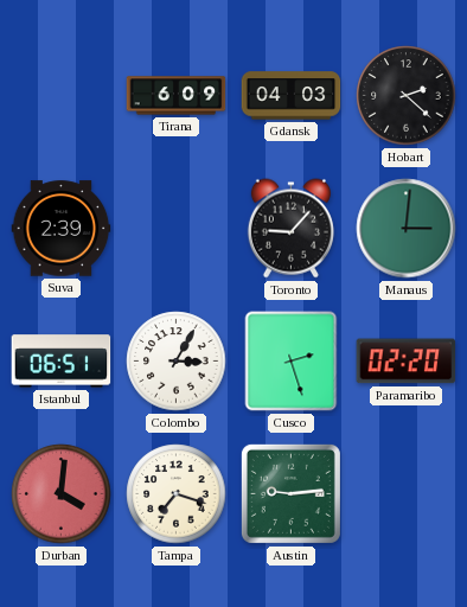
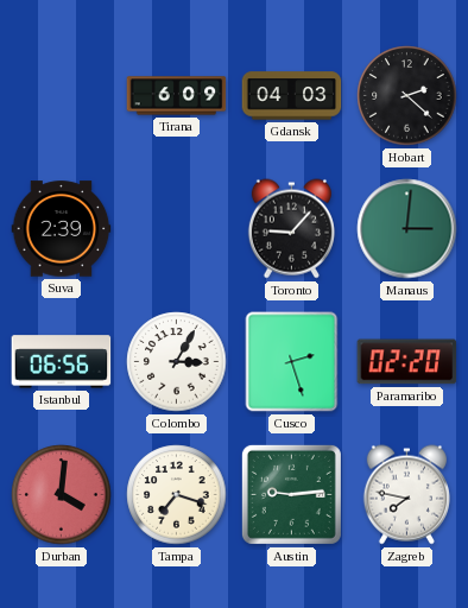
Istanbul: 06:51 -> 06:56
Zagreb: none -> 7:47
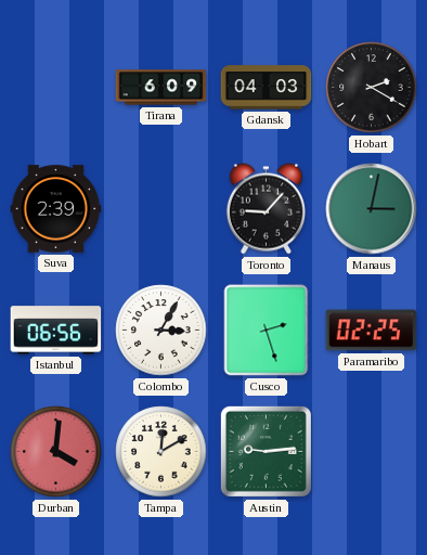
Hobart: 2:22 -> 2:20
Manaus: 3:01 -> 3:02
Paramaribo: 02:20 -> 02:25
Tampa: 7:18 -> 12:10
Zagreb: 7:47 -> none
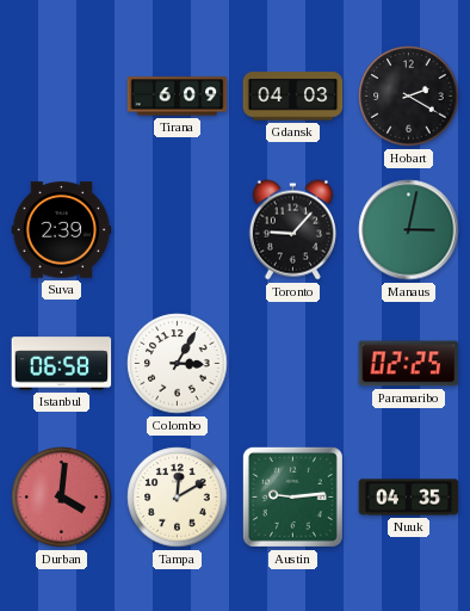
Istanbul: 06:56 -> 06:58
Cusco: 2:27 -> none
Nuuk: none -> 04:35
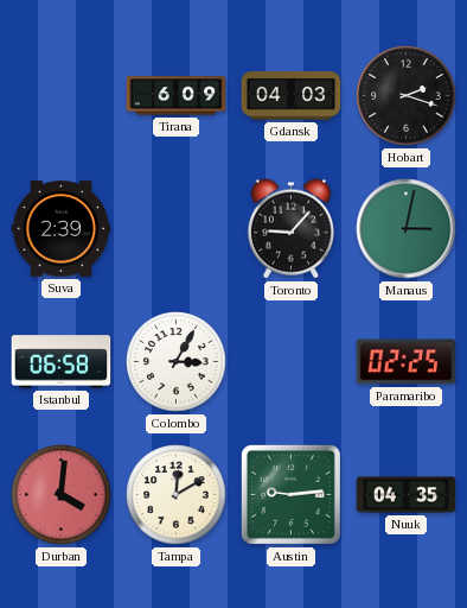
Hobart: 2:20 -> 2:18
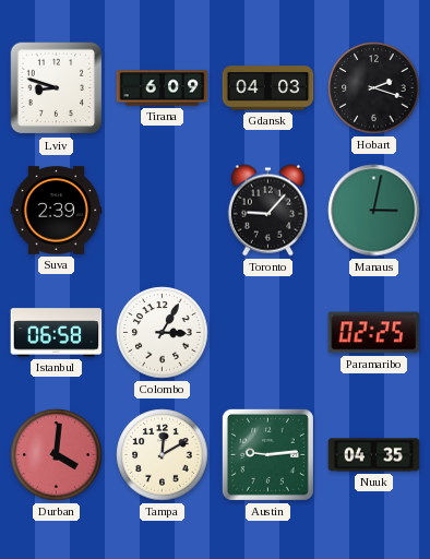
Lviv: none -> 8:48
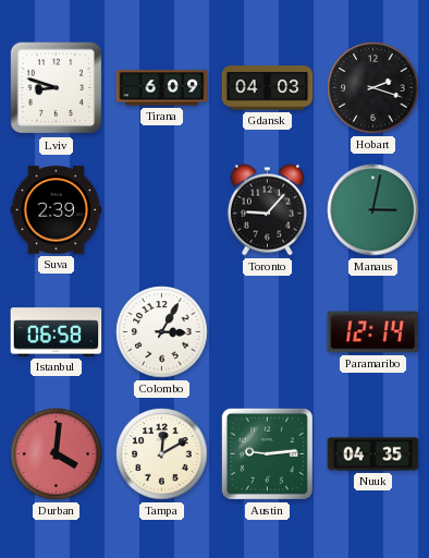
Paramaribo: 02:25 -> 12:14
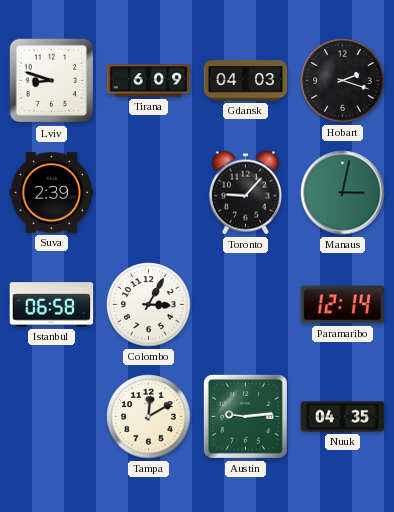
Durban: 4:01 -> none
